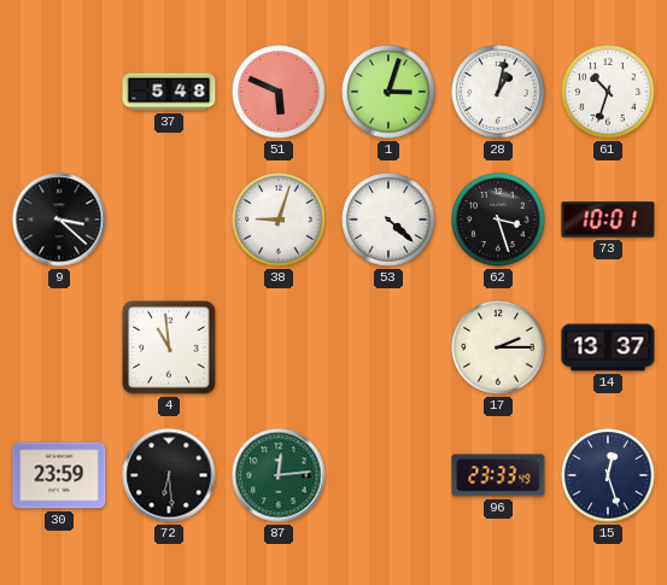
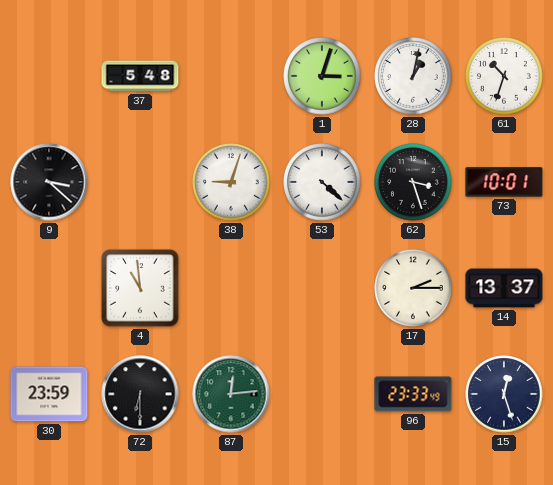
51: 5:49 -> none
72: 6:29 -> 6:30
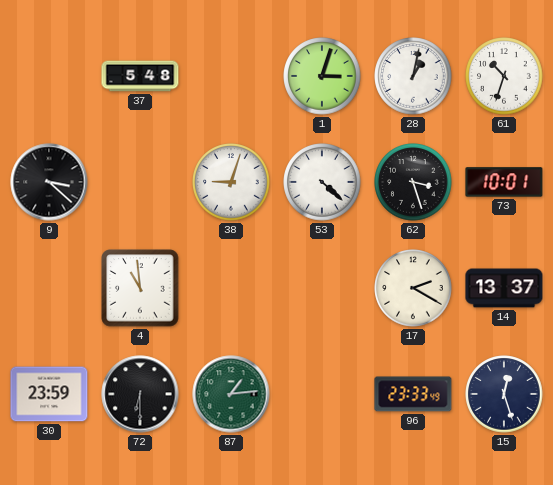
17: 2:15 -> 2:20
87: 12:14 -> 1:14
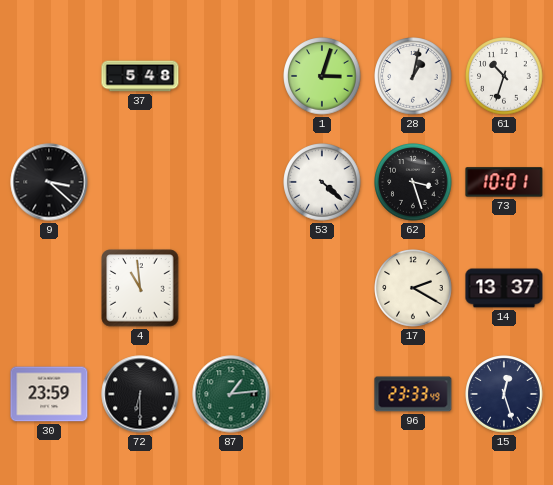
38: 9:03 -> none
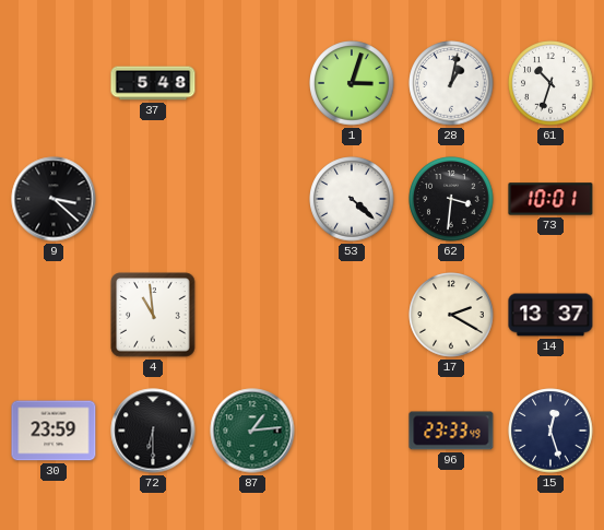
62: 3:27 -> 3:31
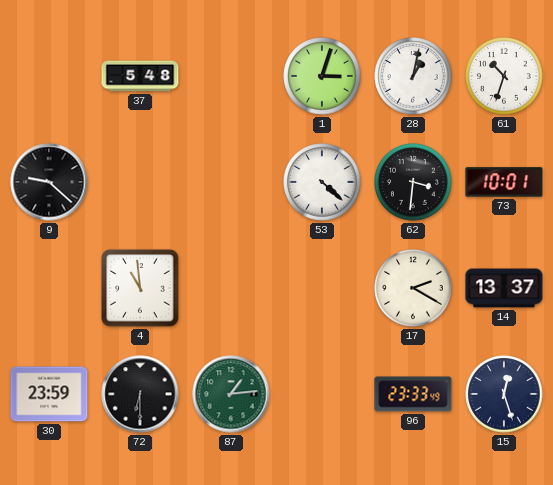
9: 3:22 -> 9:22
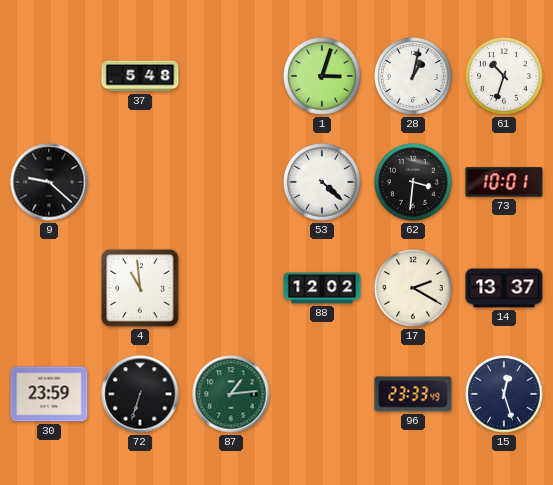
88: none -> 12:02
72: 6:30 -> 6:33
